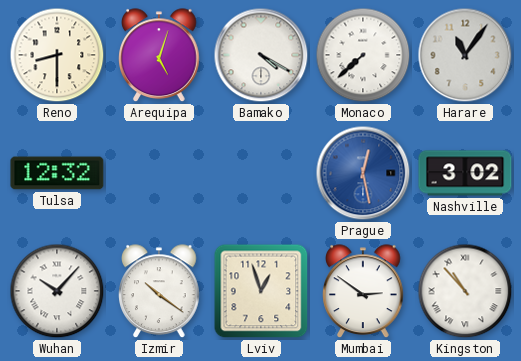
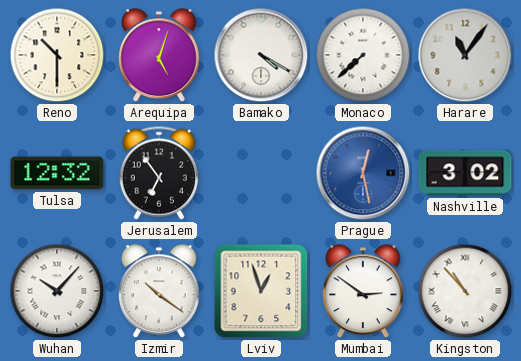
Reno: 8:30 -> 10:30
Jerusalem: none -> 6:54
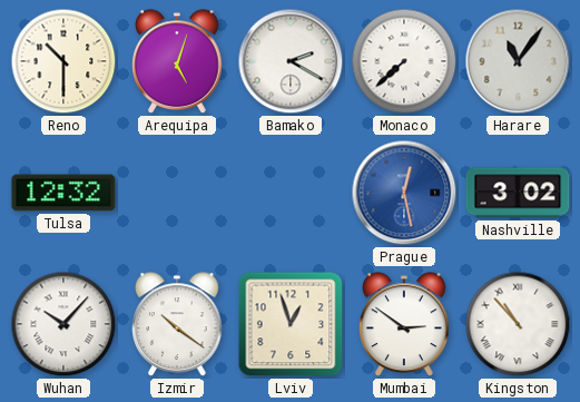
Bamako: 4:20 -> 2:20
Jerusalem: 6:54 -> none
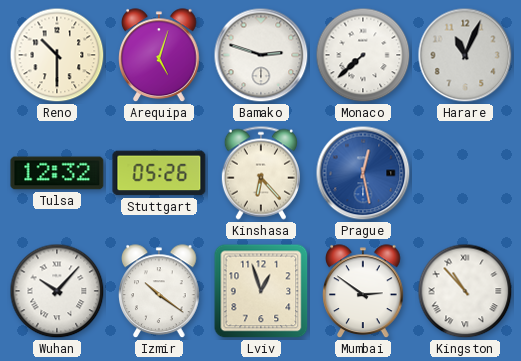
Bamako: 2:20 -> 2:48
Harare: 11:06 -> 11:04
Stuttgart: none -> 05:26
Kinshasa: none -> 6:23
Nashville: 3:02 -> none
